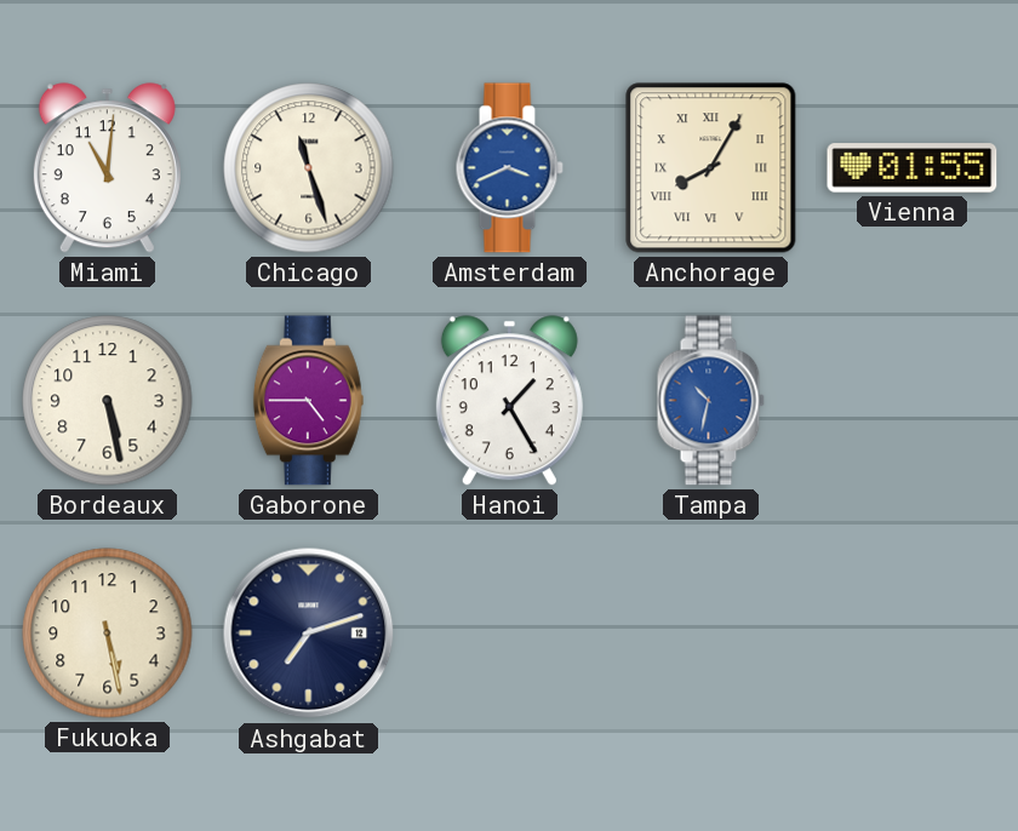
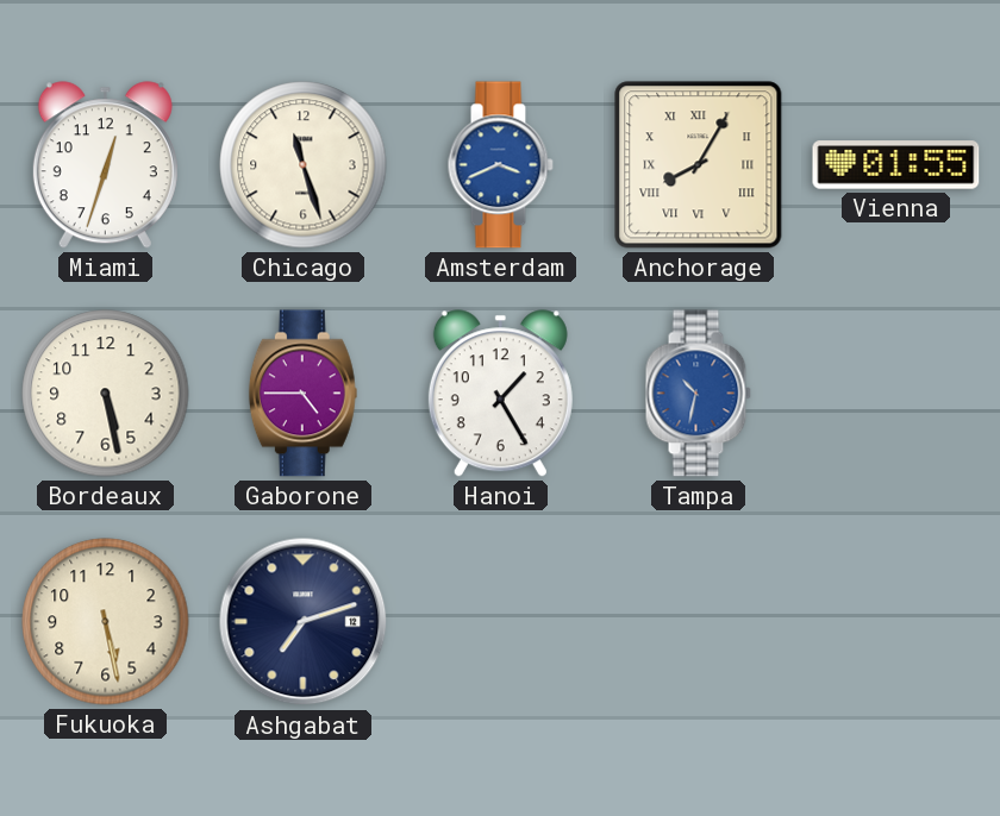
Miami: 11:01 -> 12:33
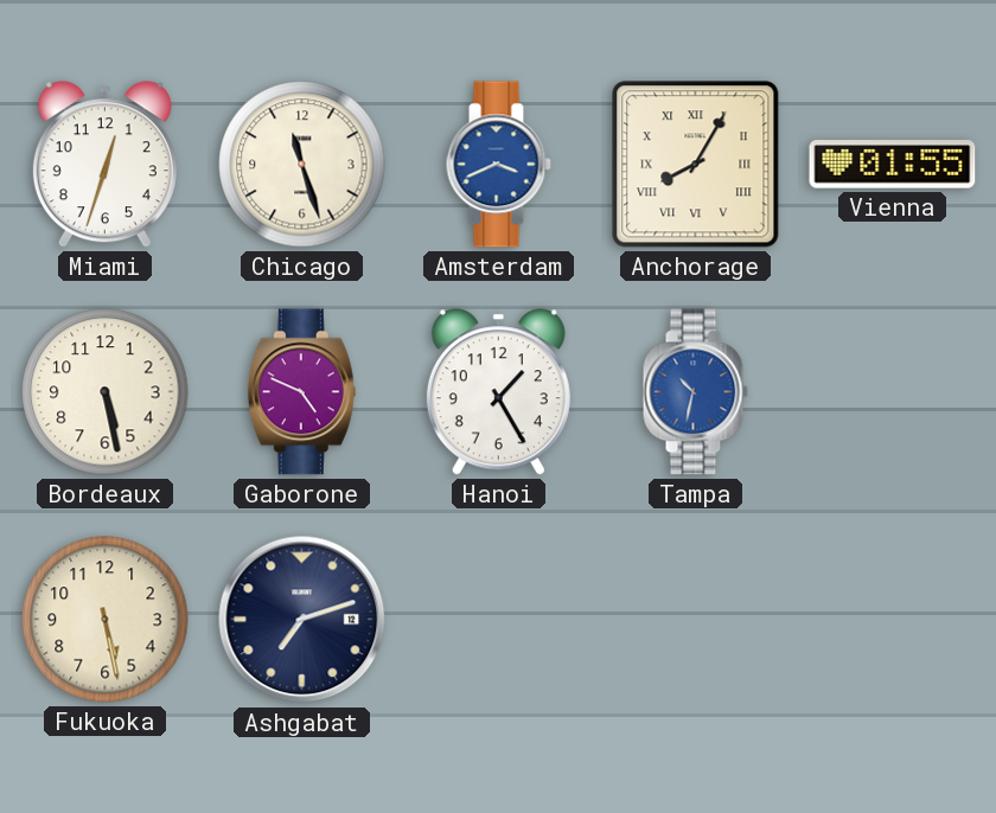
Gaborone: 4:45 -> 4:49
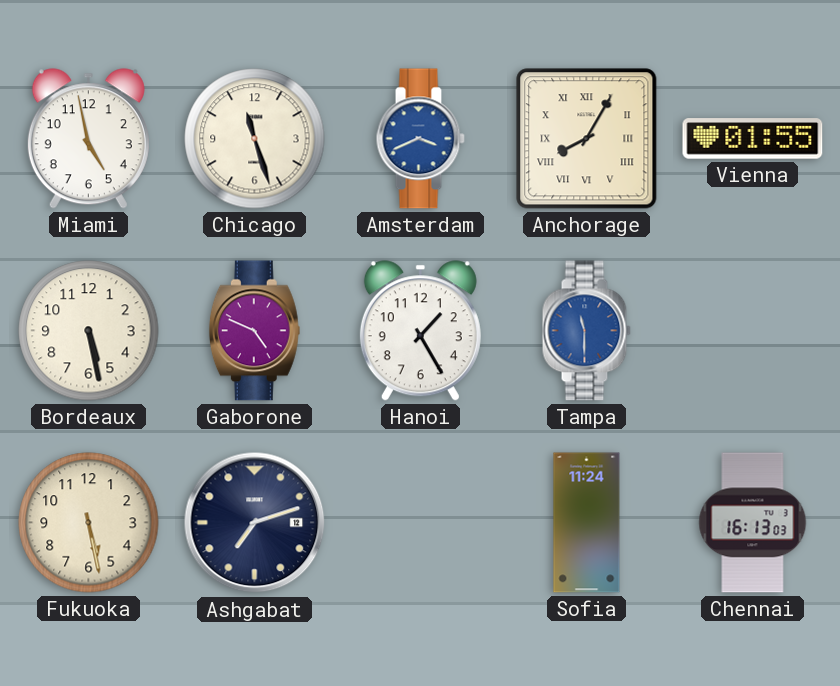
Miami: 12:33 -> 4:58
Tampa: 10:32 -> 11:30
Sofia: none -> 11:24
Chennai: none -> 16:13
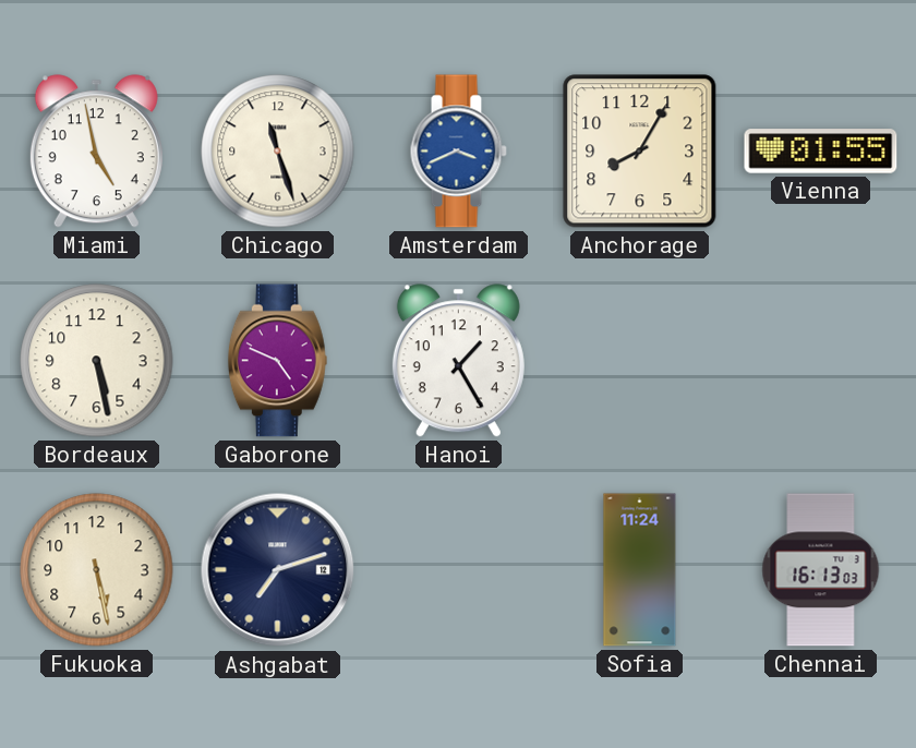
Anchorage numerals: Roman -> Arabic
Tampa: 11:30 -> none
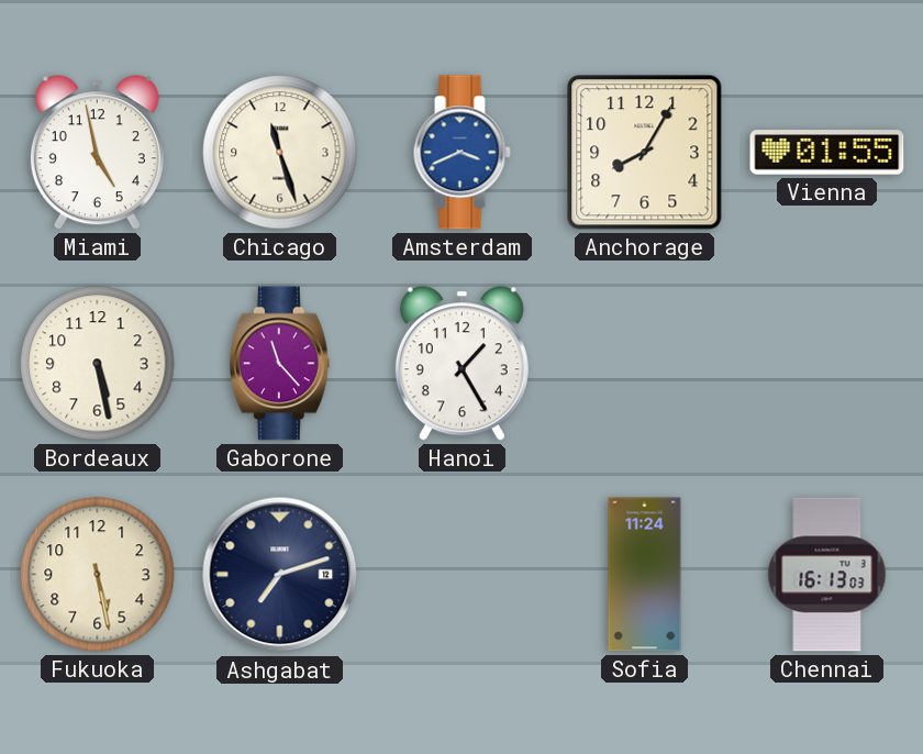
Gaborone: 4:49 -> 11:23
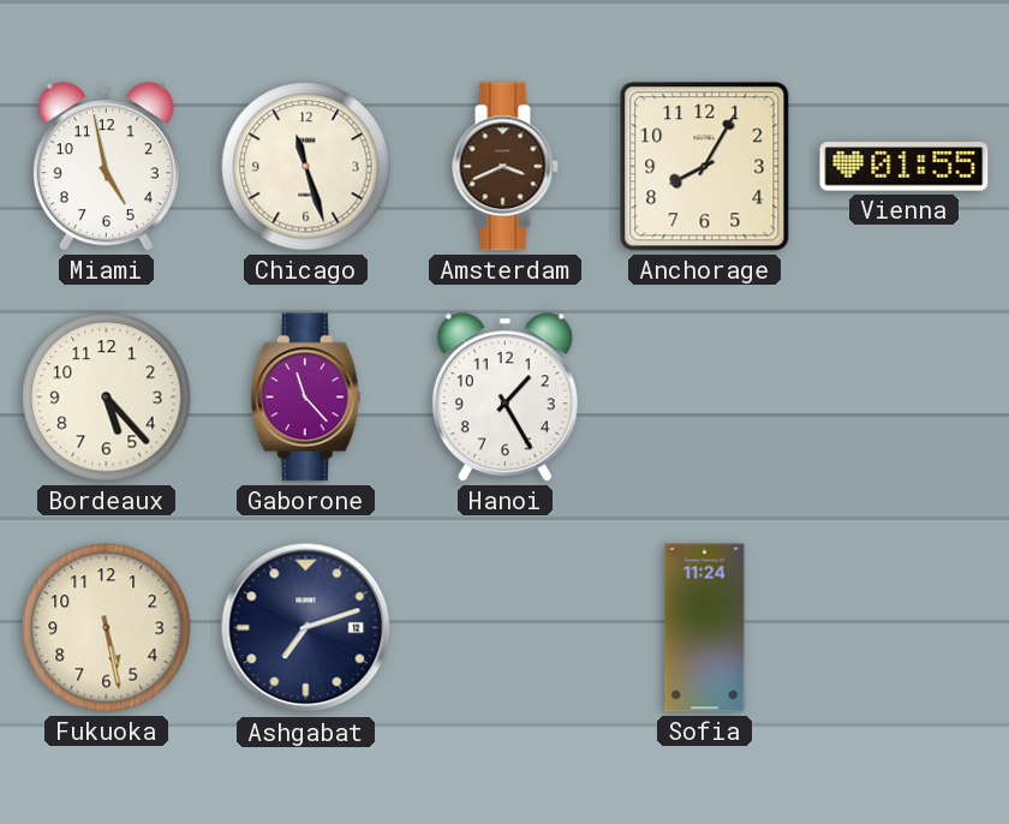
Amsterdam dial: blue -> brown
Bordeaux: 5:28 -> 5:23
Chennai: 16:13 -> none
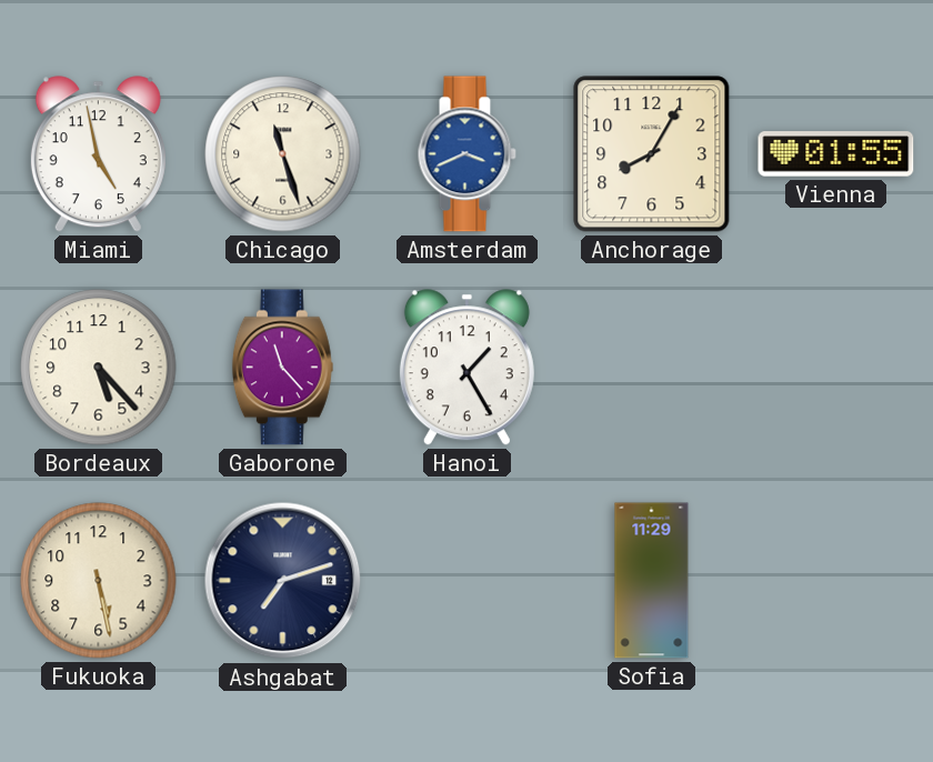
Amsterdam dial: brown -> blue
Sofia: 11:24 -> 11:29
